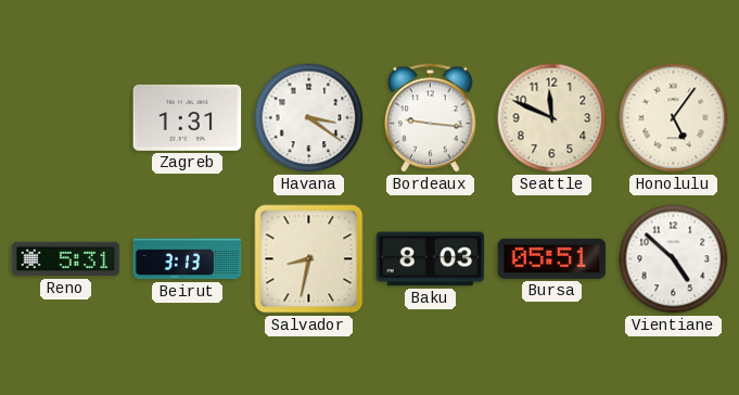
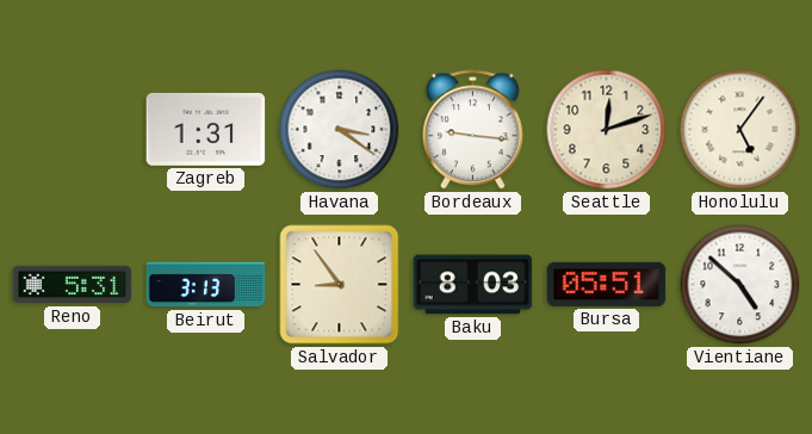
Seattle: 11:49 -> 12:12
Salvador: 8:32 -> 8:54
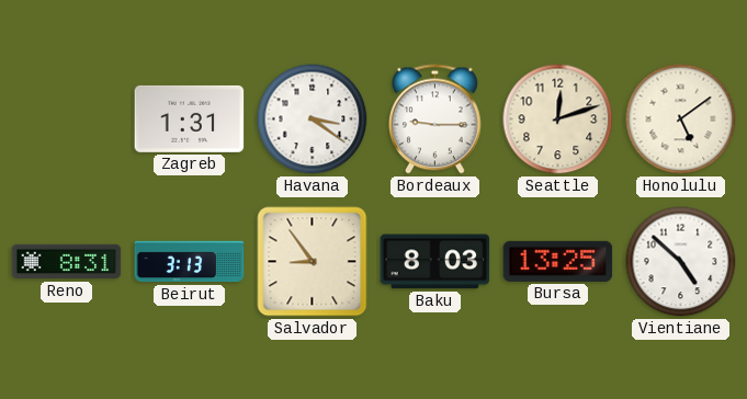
Bordeaux: 9:16 -> 9:15
Honolulu: 5:06 -> 5:09
Reno: 5:31 -> 8:31
Bursa: 05:51 -> 13:25
